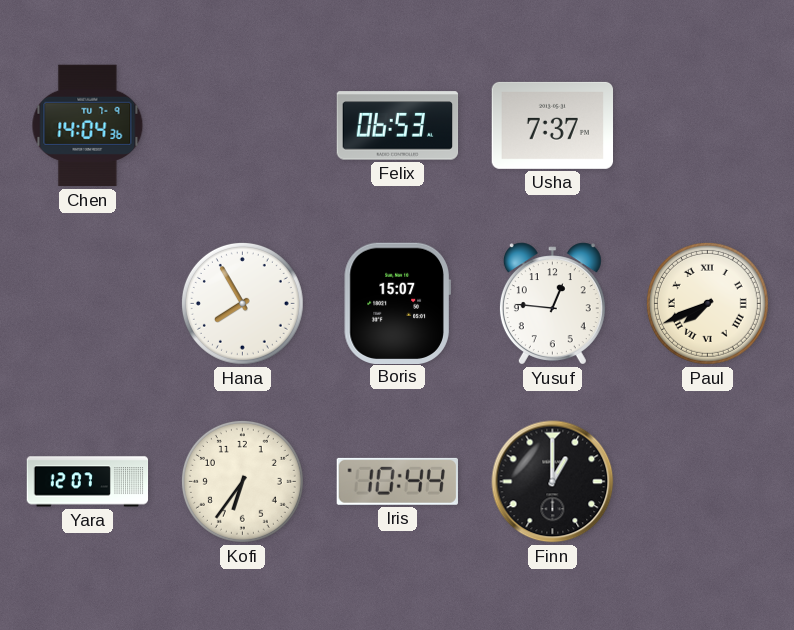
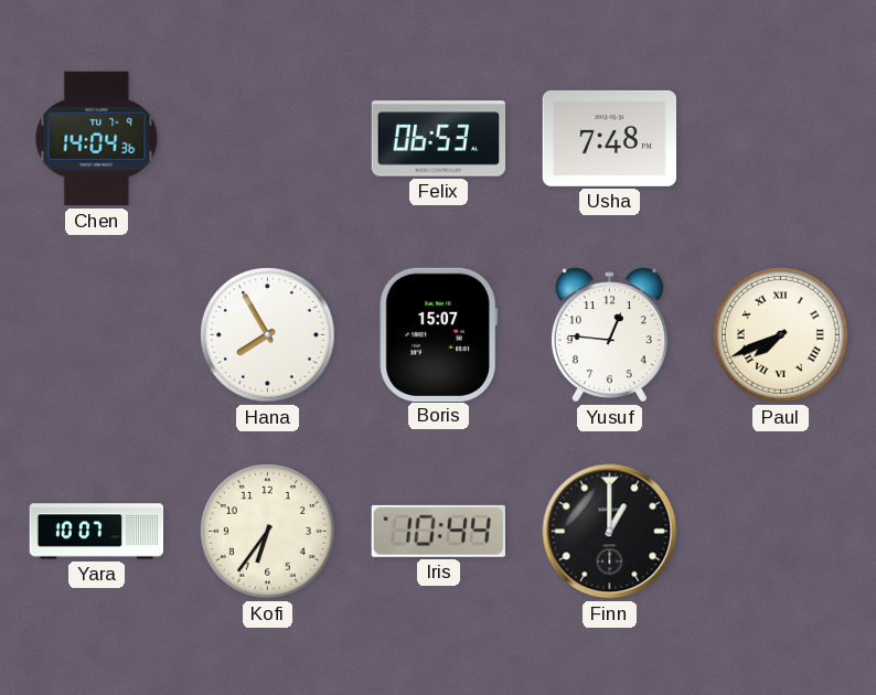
Usha: 7:37 -> 7:48
Yara: 12:07 -> 10:07
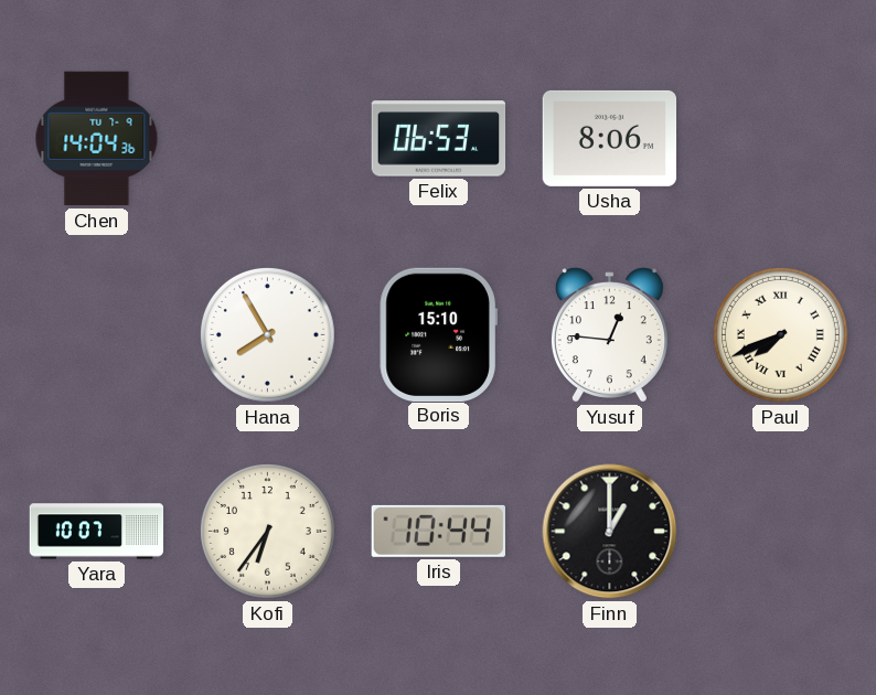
Usha: 7:48 -> 8:06
Boris: 15:07 -> 15:10
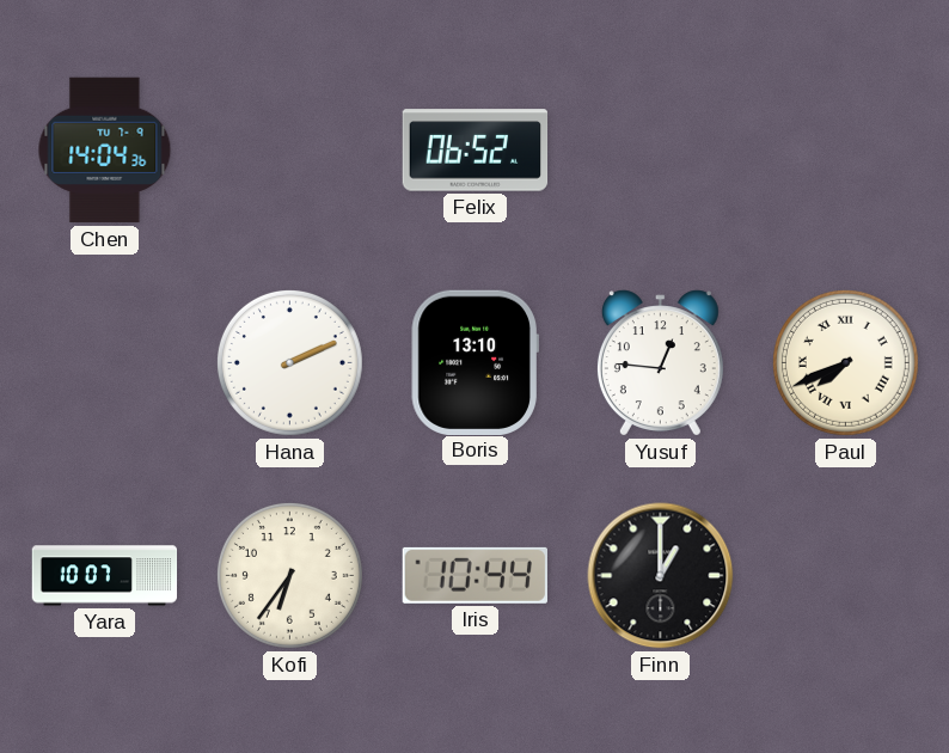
Felix: 06:53 -> 06:52
Usha: 8:06 -> none
Hana: 7:55 -> 2:11
Boris: 15:10 -> 13:10
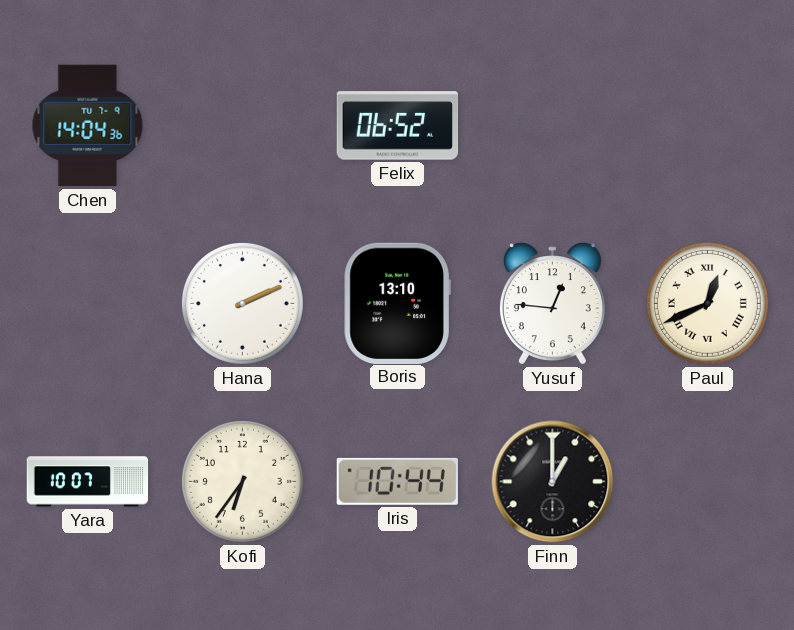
Paul: 7:41 -> 12:41
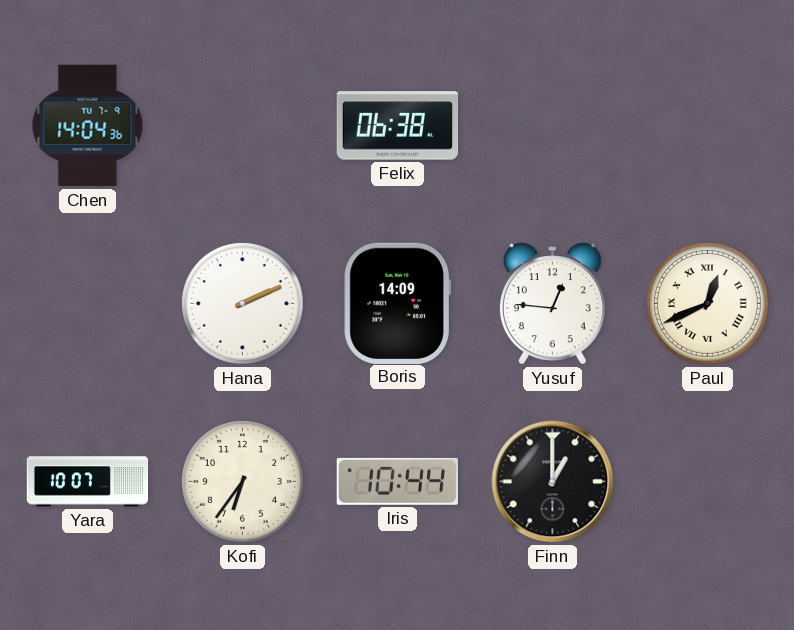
Felix: 06:52 -> 06:38
Boris: 13:10 -> 14:09
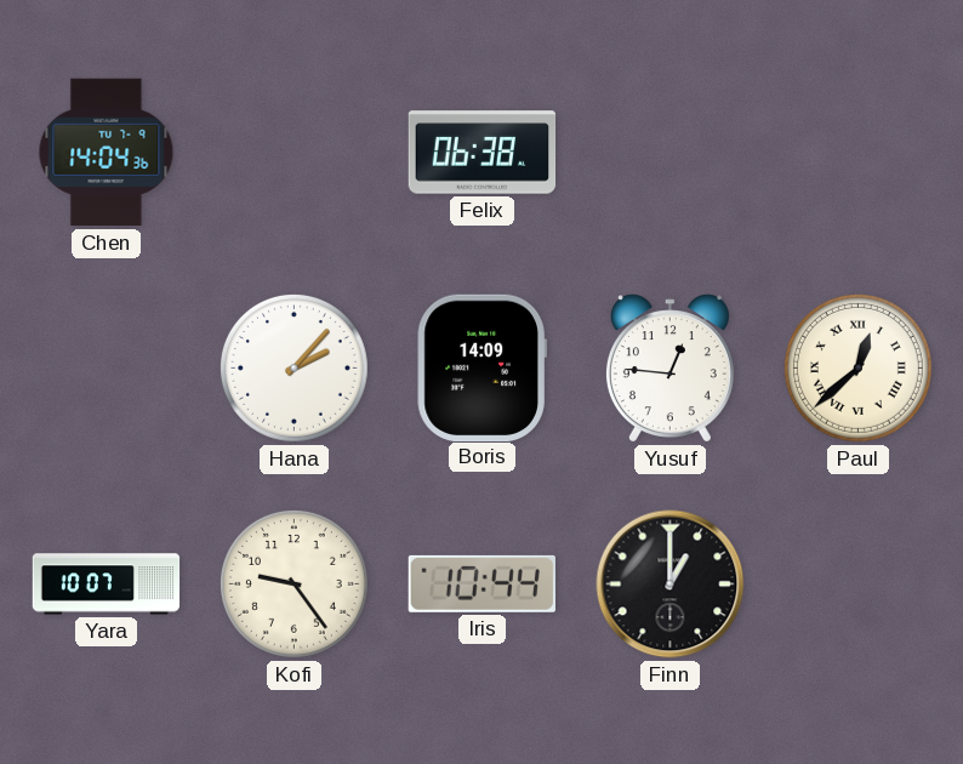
Hana: 2:11 -> 2:07
Paul: 12:41 -> 12:38
Kofi: 6:36 -> 9:24
